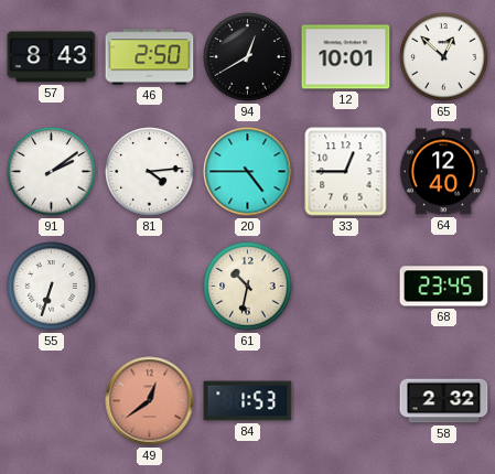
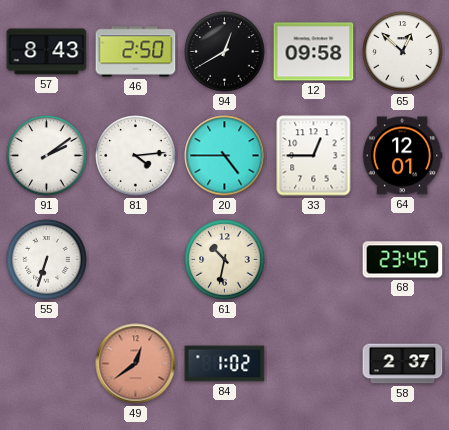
12: 10:01 -> 09:58
64: 12:40 -> 12:01
84: 1:53 -> 1:02
58: 2:32 -> 2:37
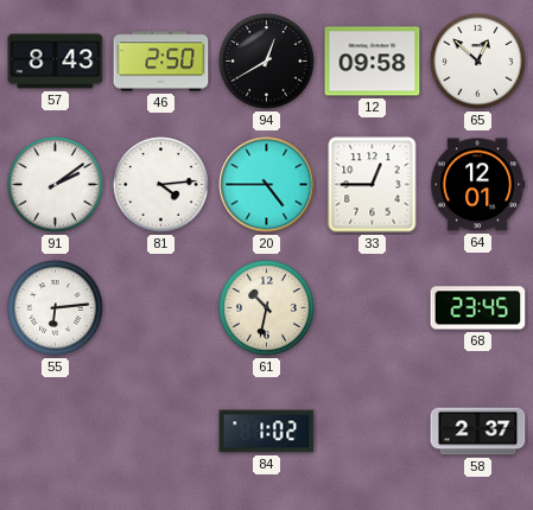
55: 6:33 -> 6:14
49: 12:39 -> none
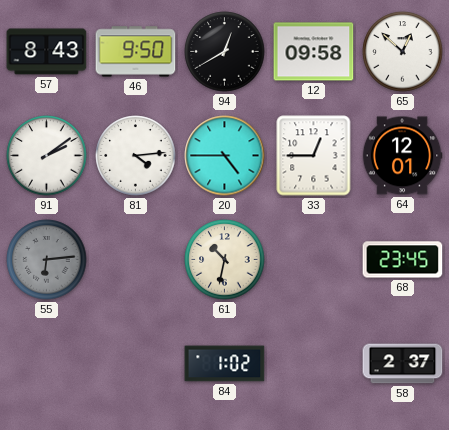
46: 2:50 -> 9:50
55 dial: white -> grey
